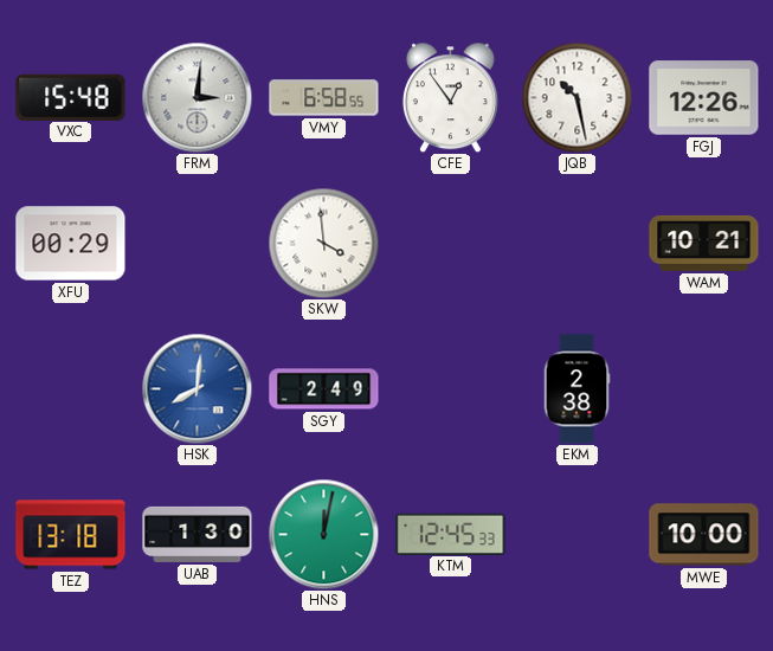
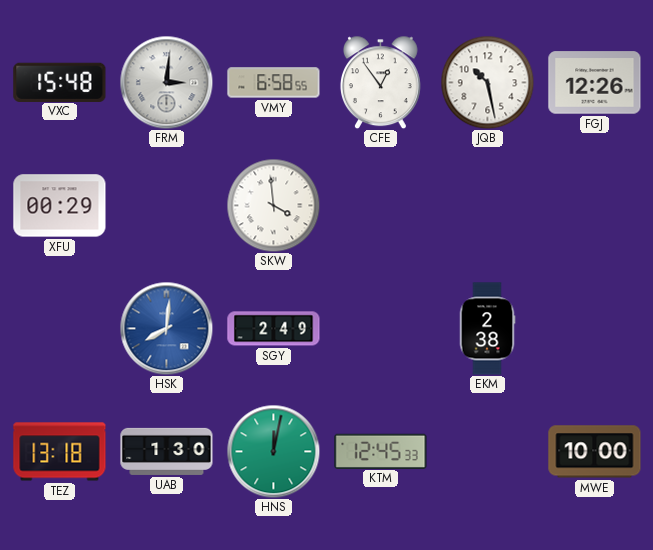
WAM: 10:21 -> none
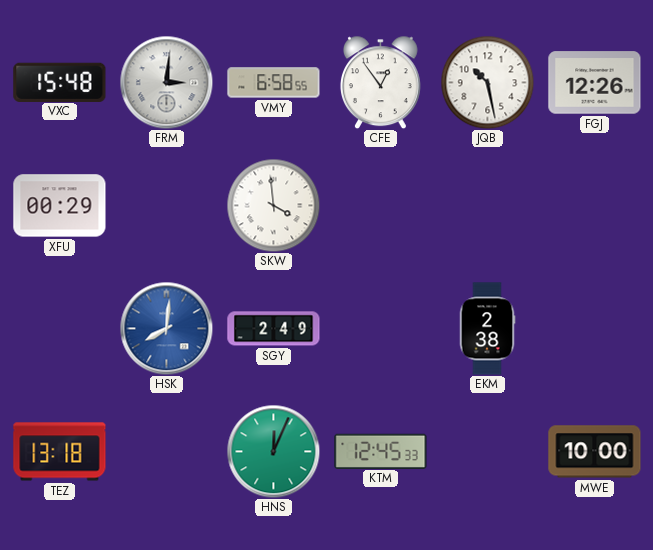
UAB: 1:30 -> none
HNS: 12:02 -> 12:04
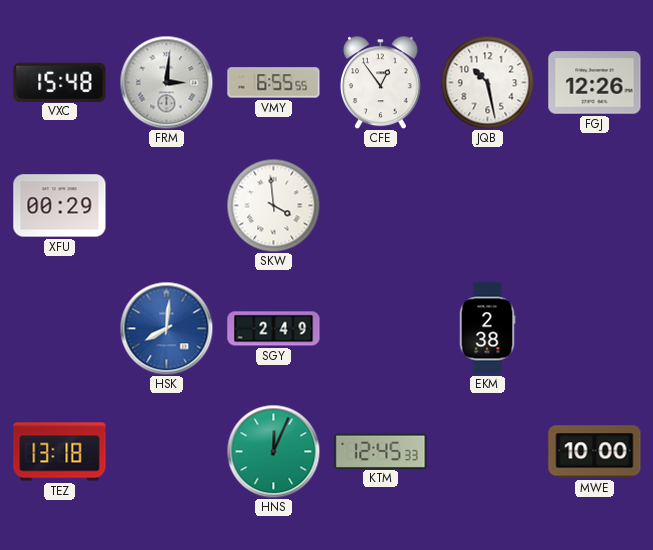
VMY: 6:58 -> 6:55
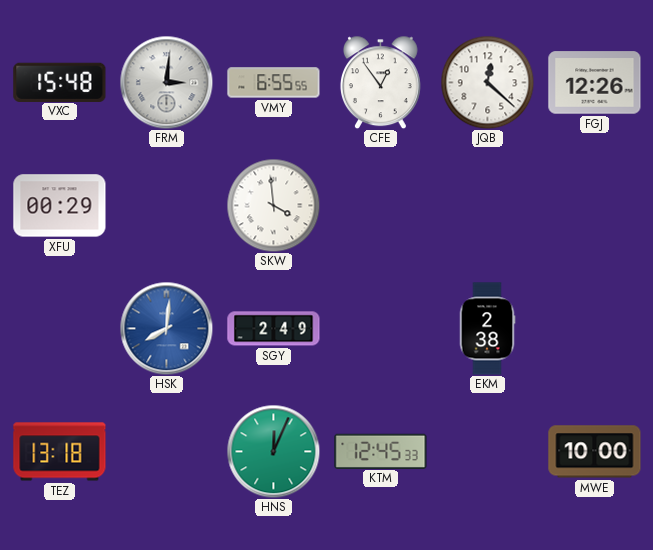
JQB: 10:28 -> 12:22
